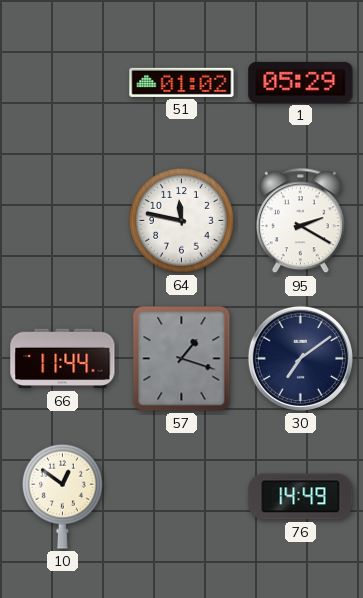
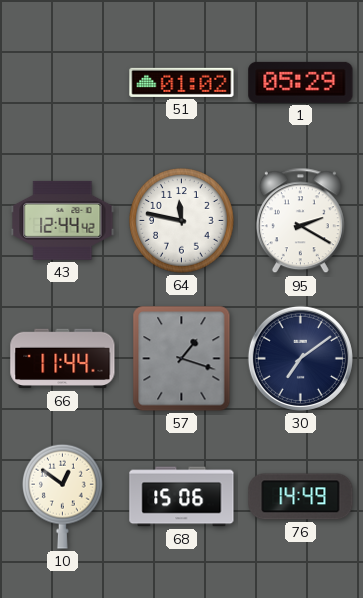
43: none -> 12:44
68: none -> 15:06
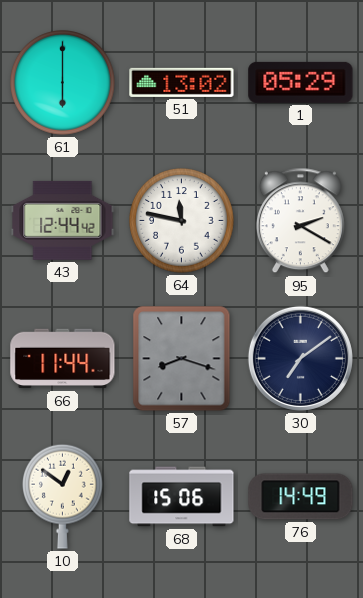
61: none -> 6:00
51: 01:02 -> 13:02
57: 1:18 -> 8:18
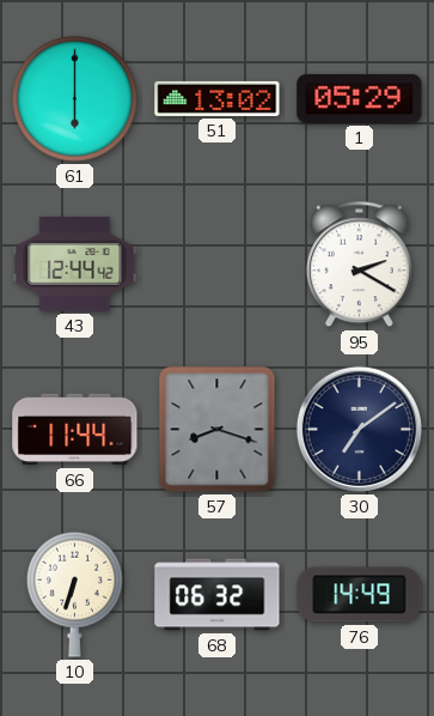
64: 11:47 -> none
10: 12:51 -> 6:33
68: 15:06 -> 06:32
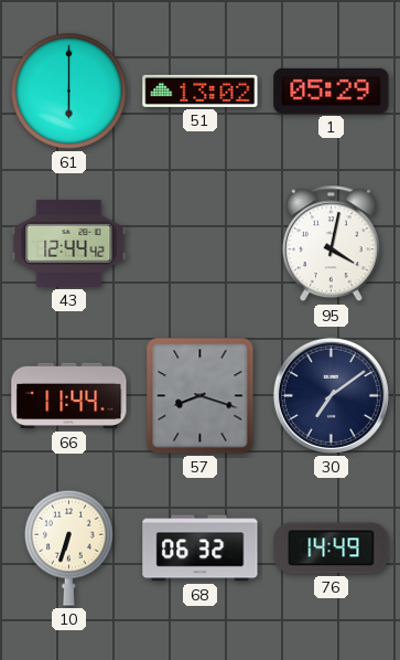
95: 2:20 -> 4:02
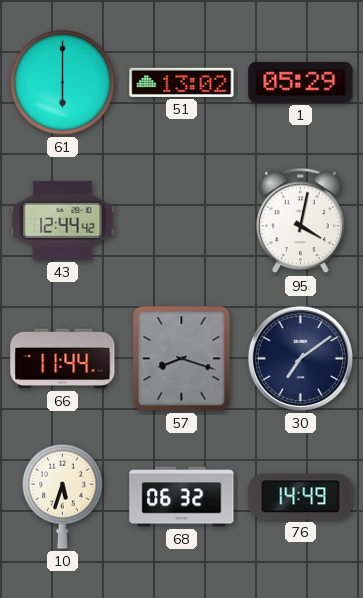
10: 6:33 -> 5:33
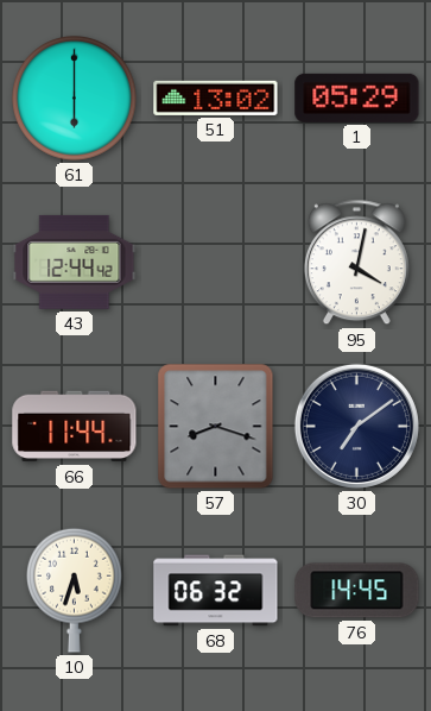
76: 14:49 -> 14:45
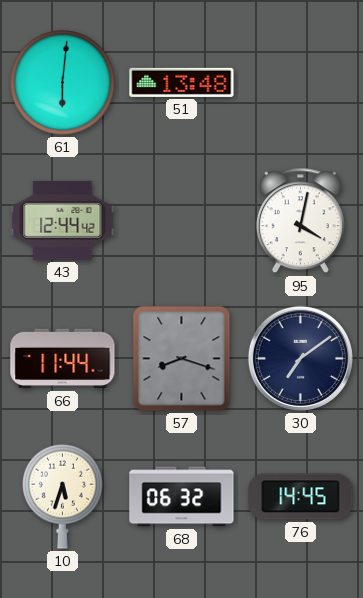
61: 6:00 -> 6:01
51: 13:02 -> 13:48
1: 05:29 -> none
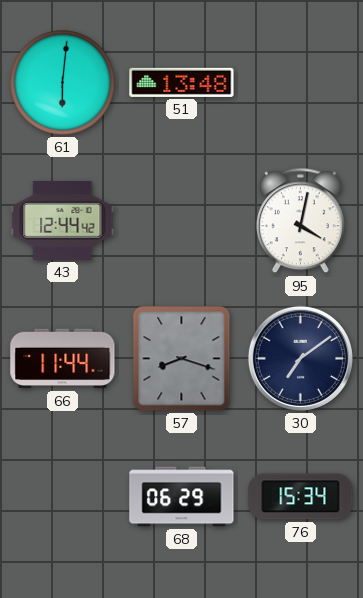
10: 5:33 -> none
68: 06:32 -> 06:29
76: 14:45 -> 15:34
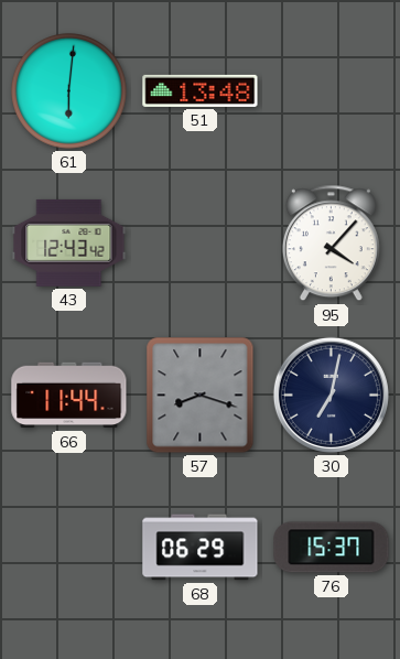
43: 12:44 -> 12:43
95: 4:02 -> 4:07
30: 7:09 -> 7:02
76: 15:34 -> 15:37
